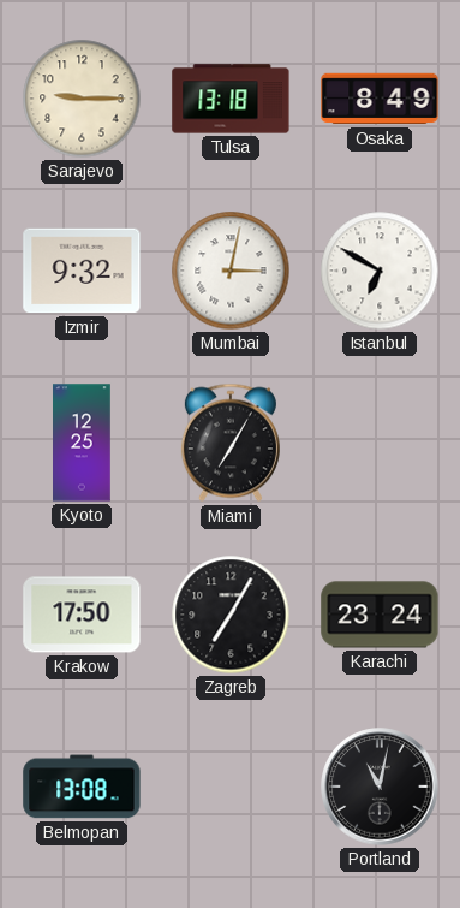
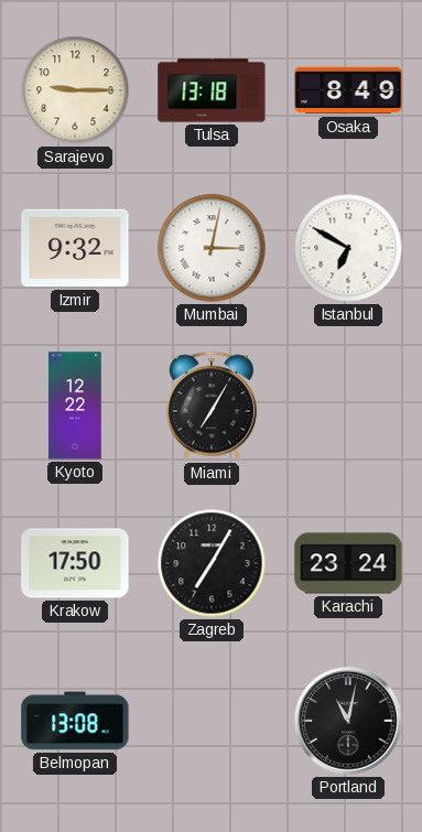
Kyoto: 12:25 -> 12:22
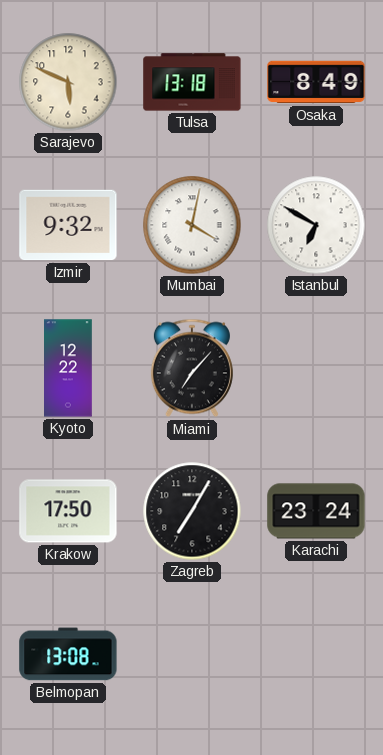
Sarajevo: 9:15 -> 5:49
Mumbai: 3:02 -> 4:02
Miami: 7:05 -> 7:07
Portland: 11:02 -> none
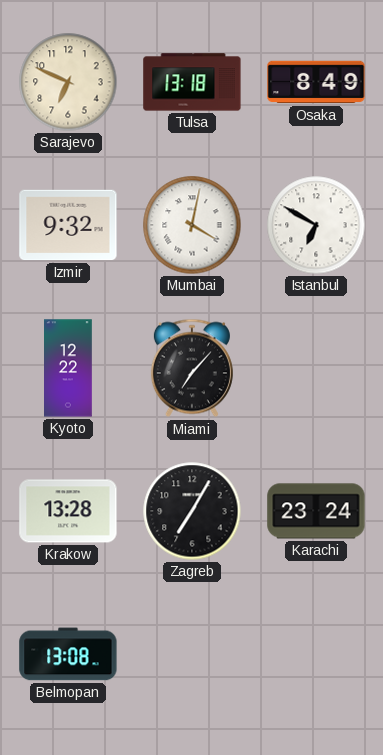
Sarajevo: 5:49 -> 6:49
Krakow: 17:50 -> 13:28
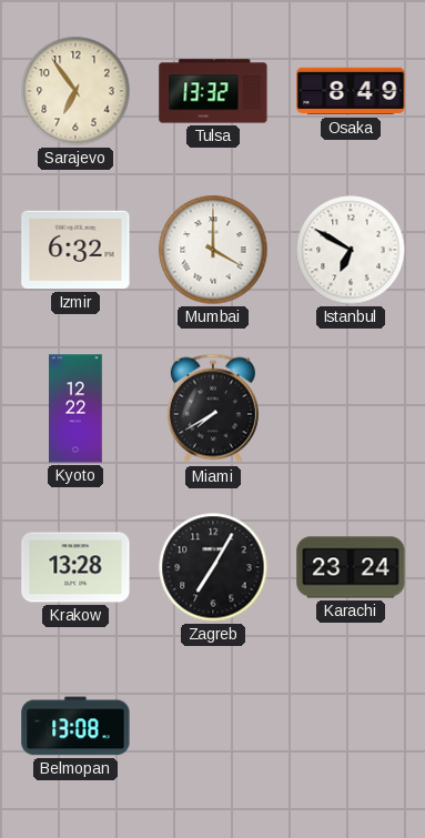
Sarajevo: 6:49 -> 6:54
Tulsa: 13:18 -> 13:32
Izmir: 9:32 -> 6:32
Mumbai: 4:02 -> 4:00
Miami: 7:07 -> 7:40
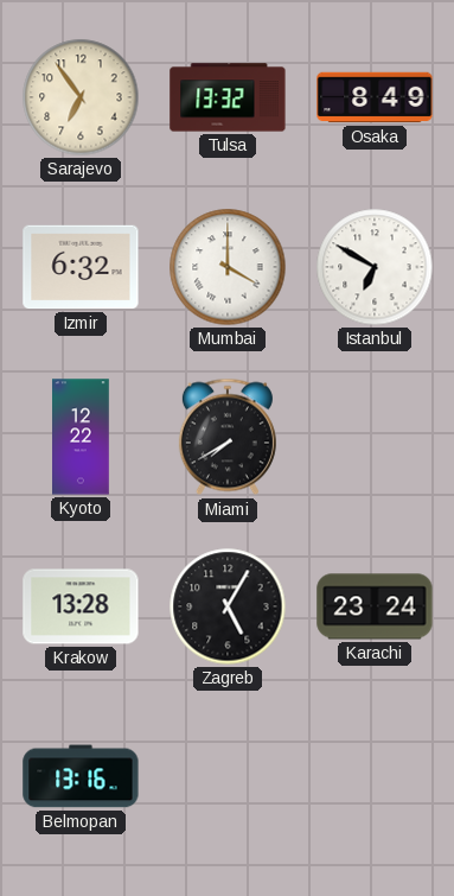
Zagreb: 7:05 -> 5:05
Belmopan: 13:08 -> 13:16
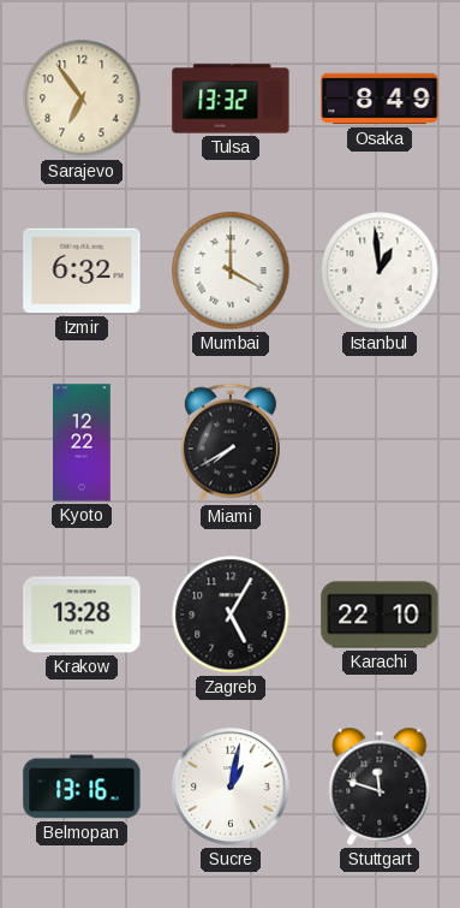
Istanbul: 6:50 -> 12:59
Karachi: 23:24 -> 22:10
Sucre: none -> 1:02
Stuttgart: none -> 11:48
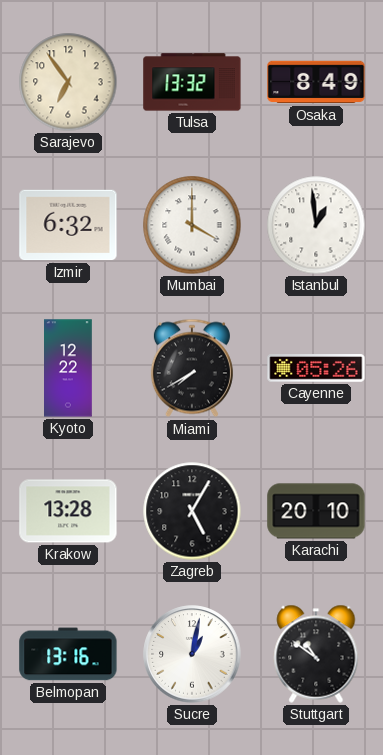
Cayenne: none -> 05:26
Karachi: 22:10 -> 20:10
Stuttgart: 11:48 -> 10:51
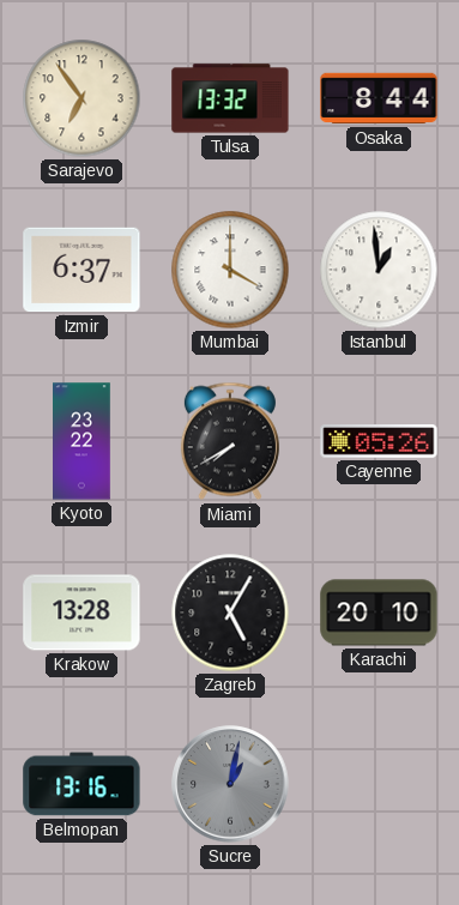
Osaka: 8:49 -> 8:44
Izmir: 6:32 -> 6:37
Kyoto: 12:22 -> 23:22
Sucre dial: white -> grey
Stuttgart: 10:51 -> none
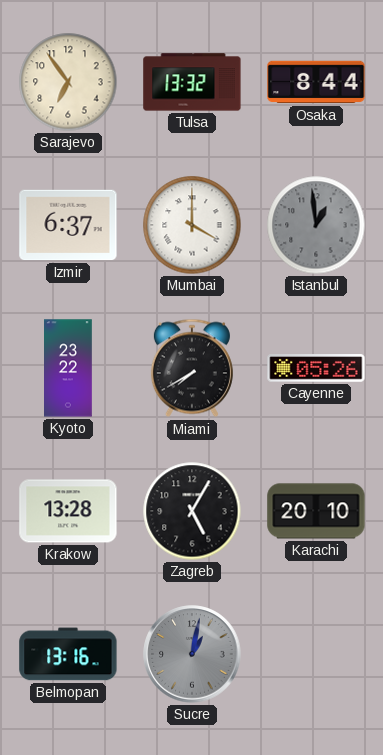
Istanbul dial: white -> grey
